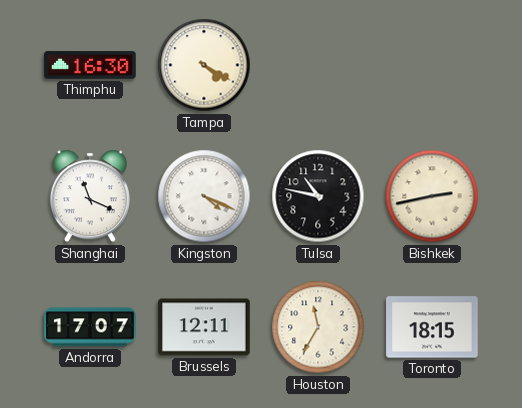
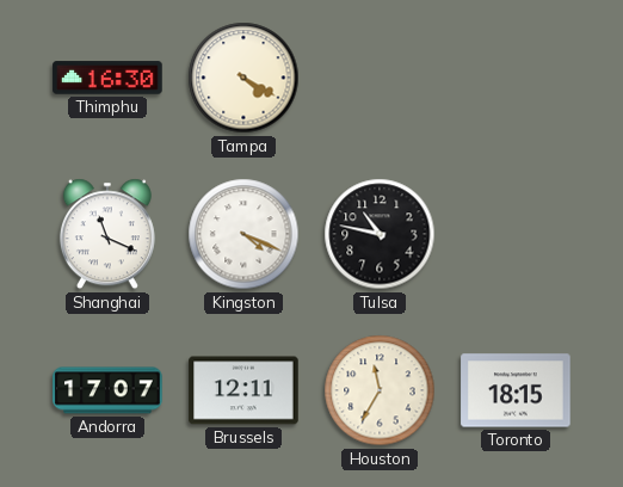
Bishkek: 2:43 -> none
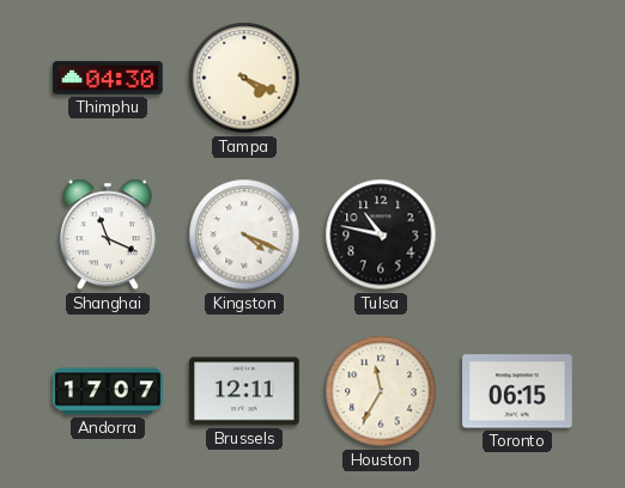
Thimphu: 16:30 -> 04:30
Tampa: 4:20 -> 4:19
Toronto: 18:15 -> 06:15
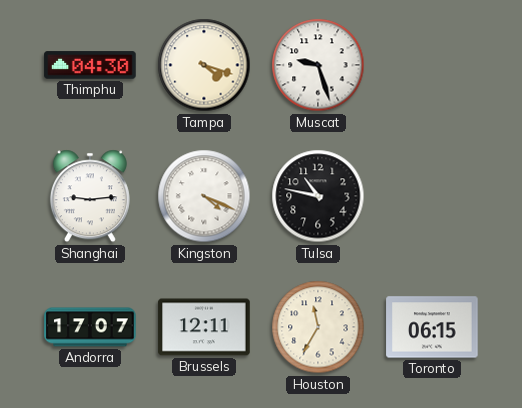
Tampa: 4:19 -> 4:18
Muscat: none -> 9:27
Shanghai: 11:19 -> 9:14
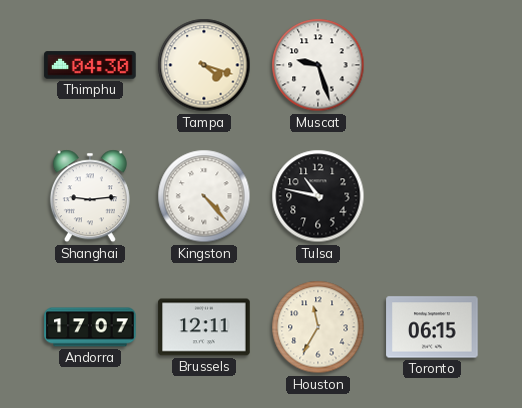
Kingston: 4:19 -> 4:23
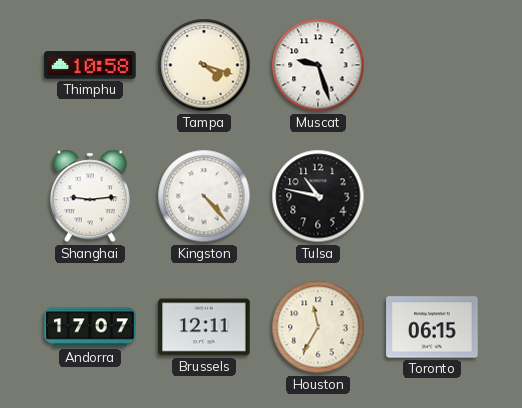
Thimphu: 04:30 -> 10:58
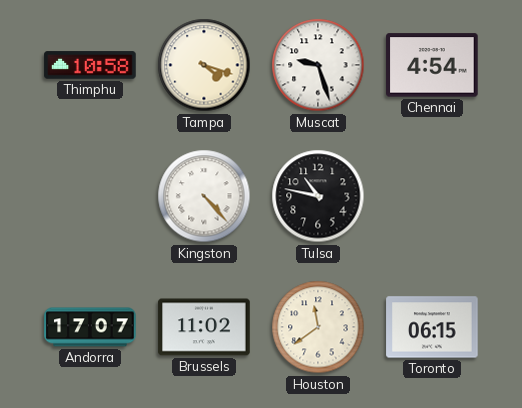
Chennai: none -> 4:54
Shanghai: 9:14 -> none
Brussels: 12:11 -> 11:02
Houston: 11:35 -> 11:39
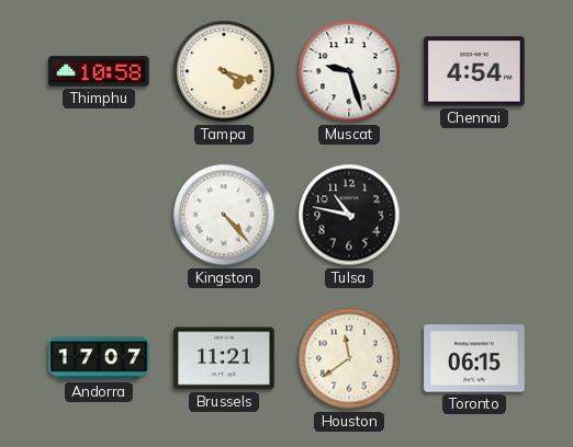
Brussels: 11:02 -> 11:21
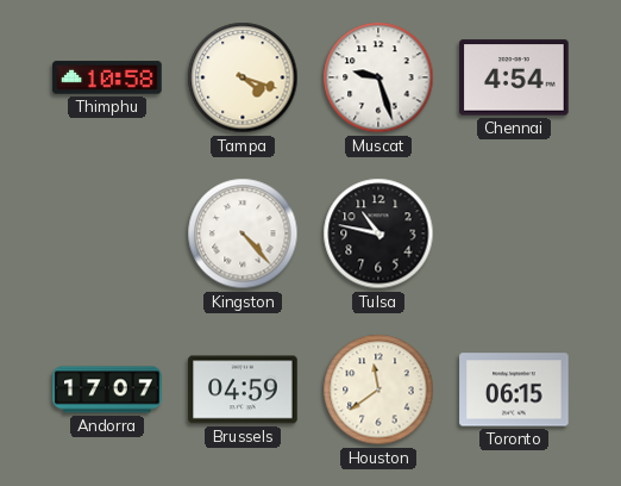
Brussels: 11:21 -> 04:59
